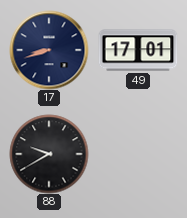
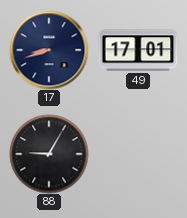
88: 9:40 -> 9:05
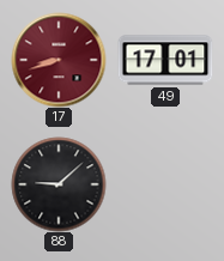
17 dial: navy -> burgundy
88: 9:05 -> 9:08
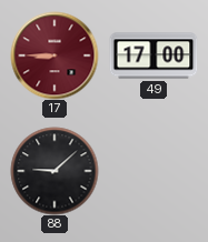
17: 8:42 -> 8:45
49: 17:01 -> 17:00
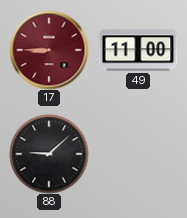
49: 17:00 -> 11:00
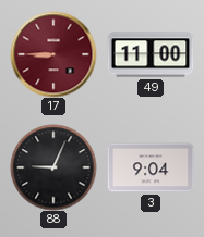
88: 9:08 -> 9:04
3: none -> 9:04
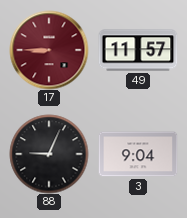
49: 11:00 -> 11:57
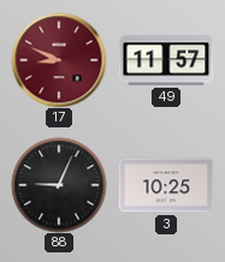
17: 8:45 -> 8:49
3: 9:04 -> 10:25
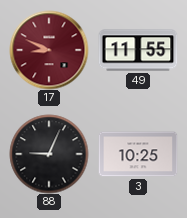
49: 11:57 -> 11:55
